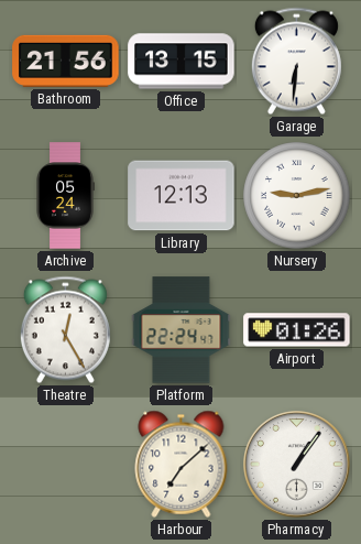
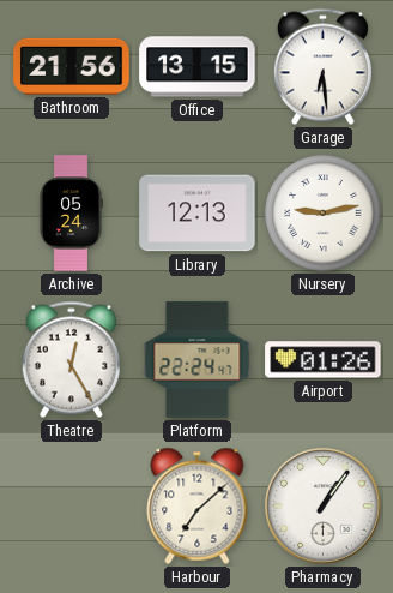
Garage: 6:31 -> 6:29
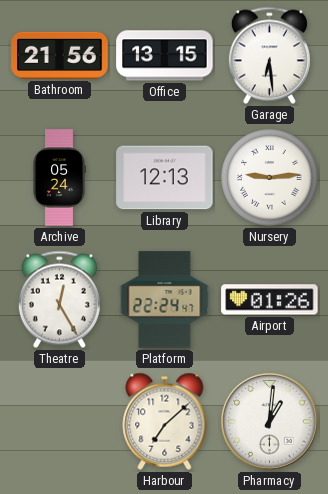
Nursery: 9:13 -> 9:14
Pharmacy: 1:06 -> 1:01
